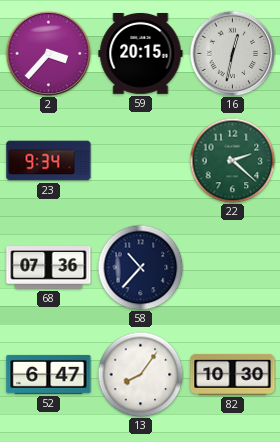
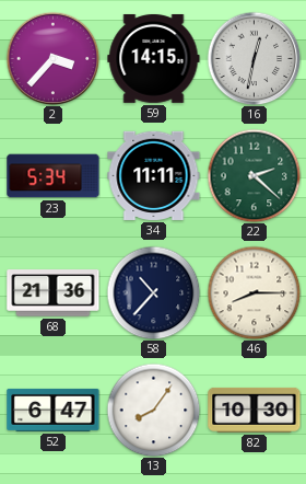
59: 20:15 -> 14:15
23: 9:34 -> 5:34
34: none -> 11:11
68: 07:36 -> 21:36
46: none -> 8:15
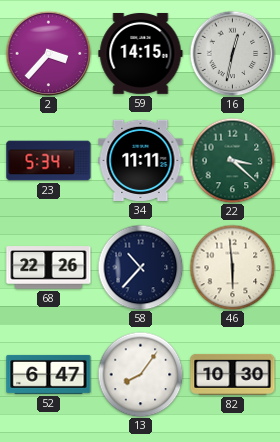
22: 2:22 -> 3:22
68: 21:36 -> 22:26
46: 8:15 -> 5:59
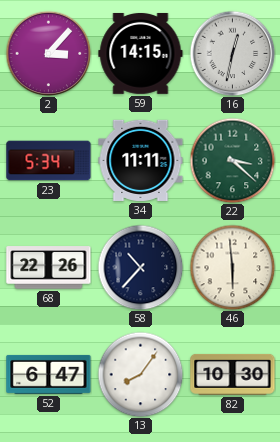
2: 3:37 -> 3:07
